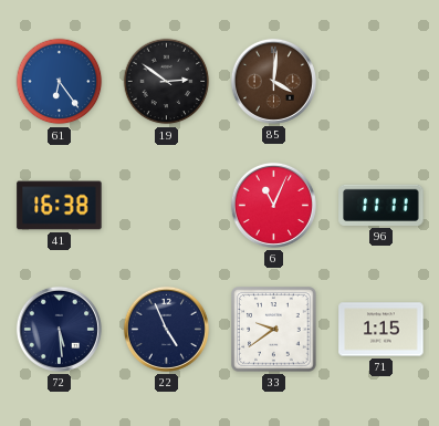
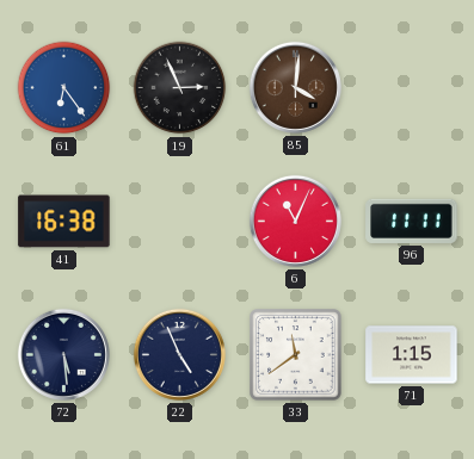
19: 2:51 -> 2:56
33: 9:39 -> 11:39
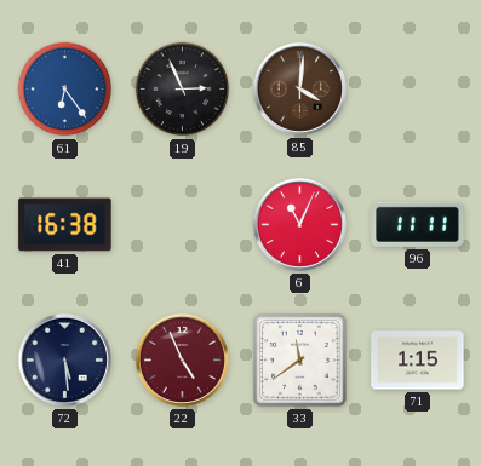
22 dial: navy -> burgundy
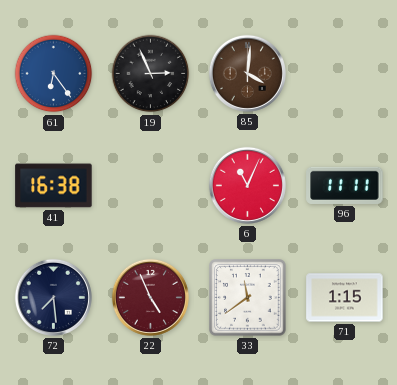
72: 5:29 -> 7:29
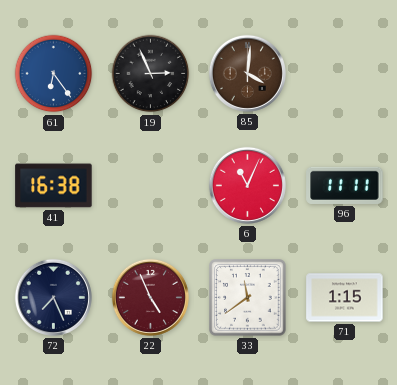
72: 7:29 -> 7:26
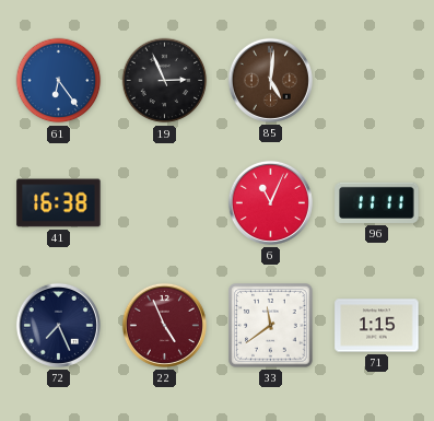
85: 4:01 -> 5:01
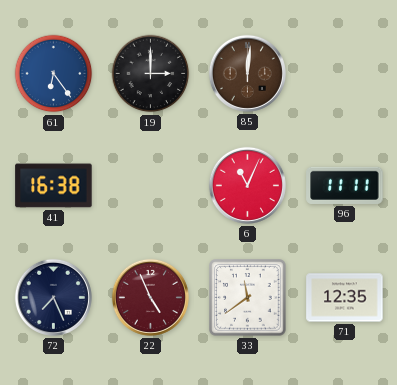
19: 2:56 -> 3:00
85: 5:01 -> 12:01
71: 1:15 -> 12:35
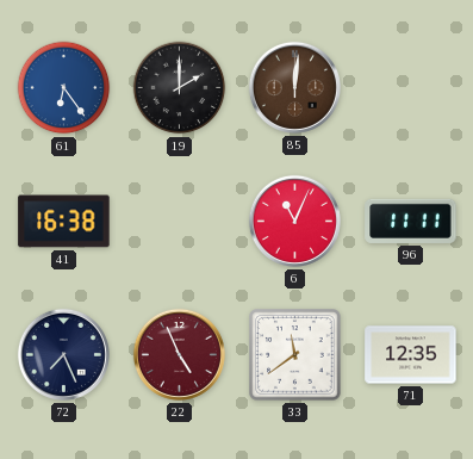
19: 3:00 -> 2:00
